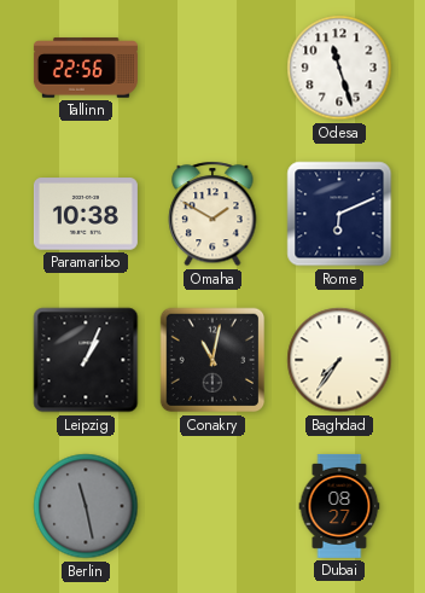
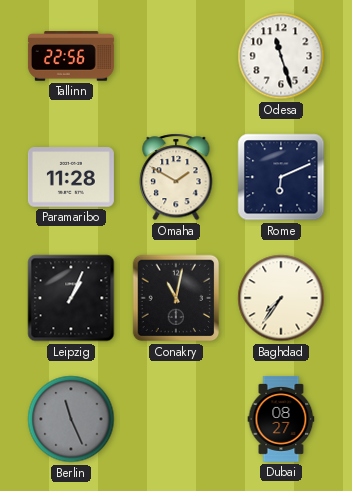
Paramaribo: 10:38 -> 11:28
Berlin: 11:28 -> 11:26
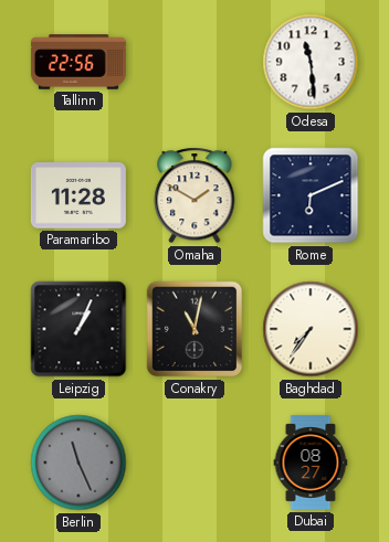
Odesa: 11:27 -> 11:29
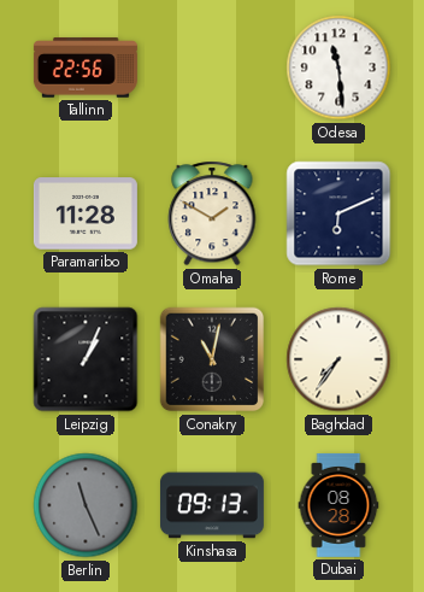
Kinshasa: none -> 09:13
Dubai: 08:27 -> 08:28
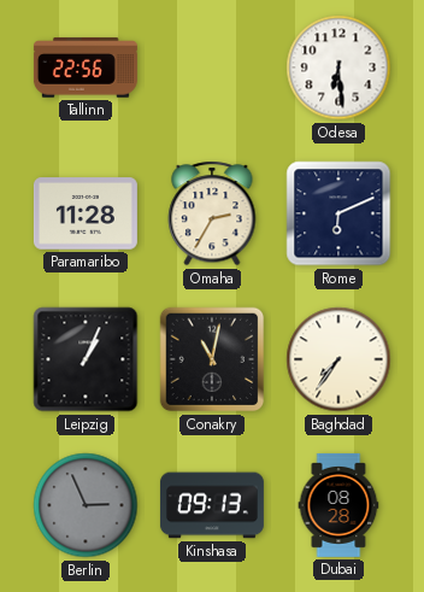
Odesa: 11:29 -> 6:29
Omaha: 1:50 -> 2:35
Berlin: 11:26 -> 2:56
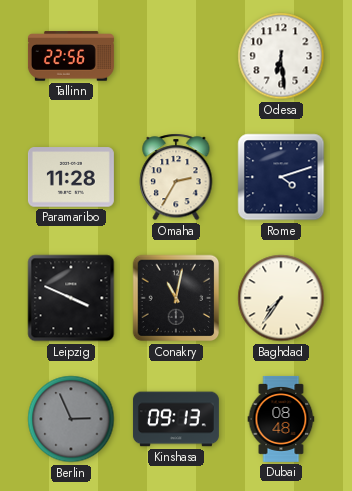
Rome: 6:11 -> 4:12
Leipzig: 1:04 -> 3:49
Dubai: 08:28 -> 08:48
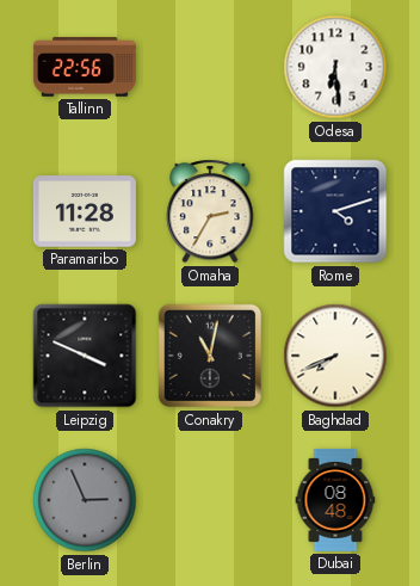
Baghdad: 7:36 -> 7:41
Kinshasa: 09:13 -> none
